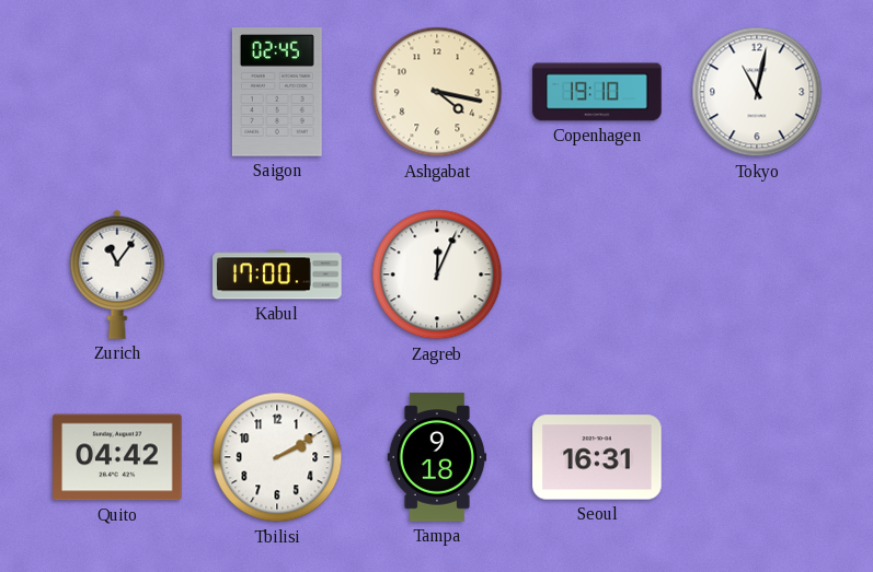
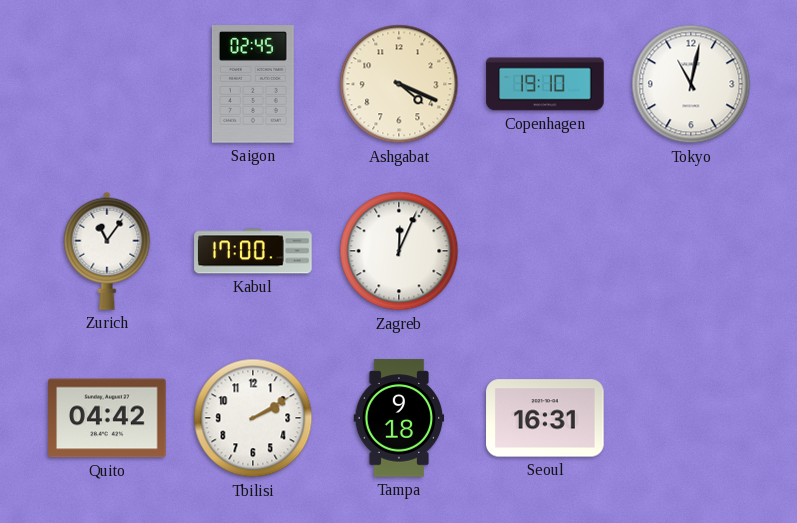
Ashgabat: 4:17 -> 4:19
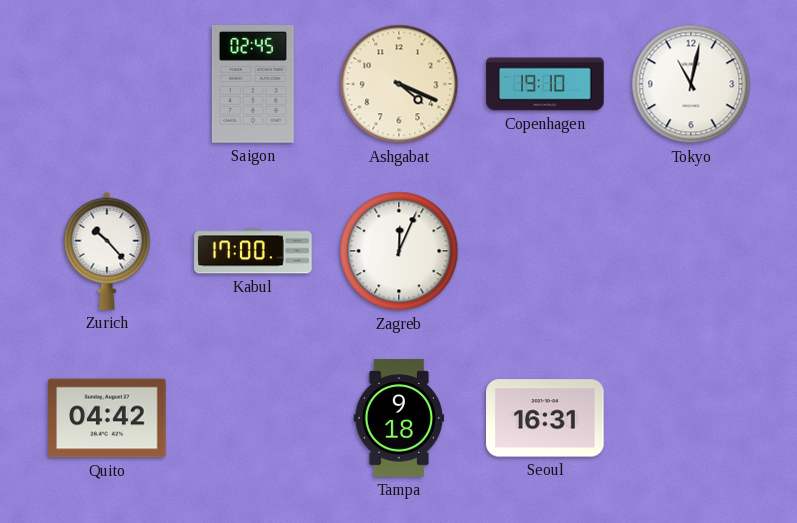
Zurich: 11:06 -> 10:23
Tbilisi: 2:10 -> none
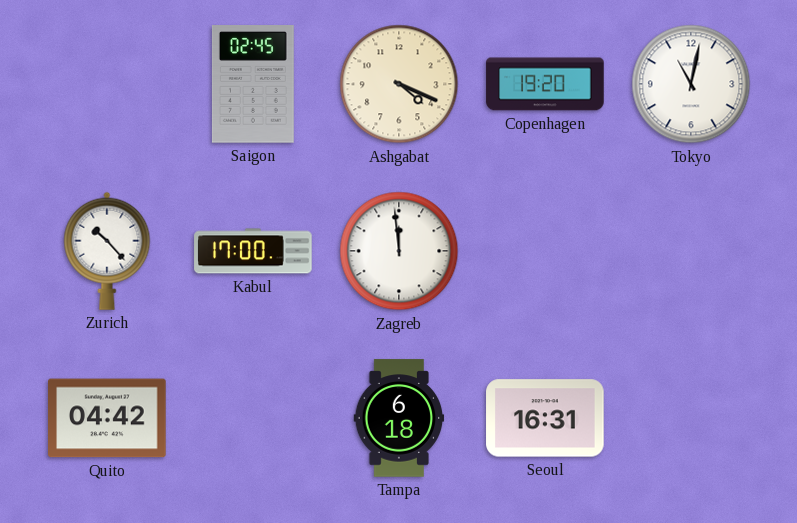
Copenhagen: 19:10 -> 19:20
Zagreb: 12:04 -> 11:59
Tampa: 9:18 -> 6:18
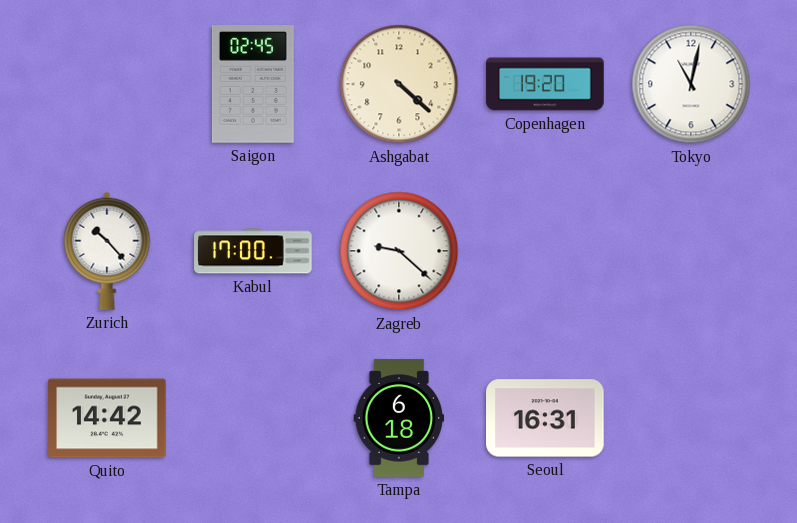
Ashgabat: 4:19 -> 4:22
Zagreb: 11:59 -> 9:22
Quito: 04:42 -> 14:42
